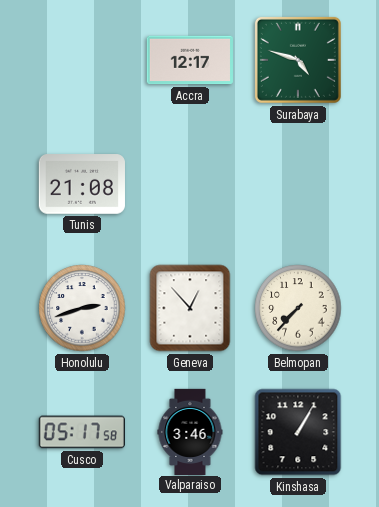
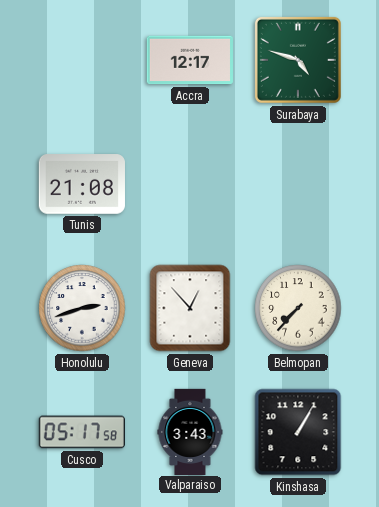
Valparaiso: 3:46 -> 3:43
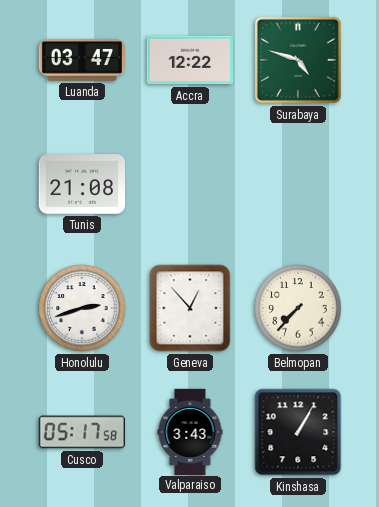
Luanda: none -> 03:47
Accra: 12:17 -> 12:22
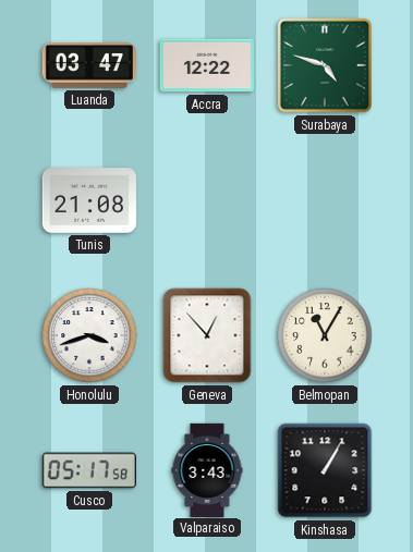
Honolulu: 2:42 -> 3:42
Belmopan: 7:37 -> 11:05
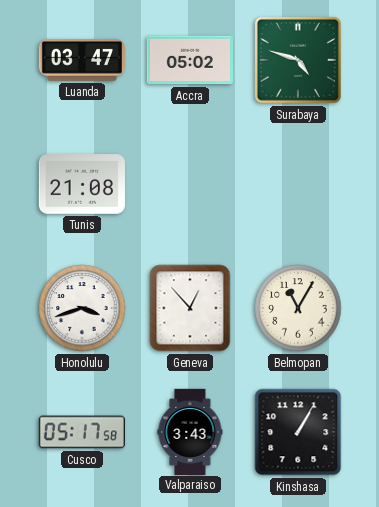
Accra: 12:22 -> 05:02
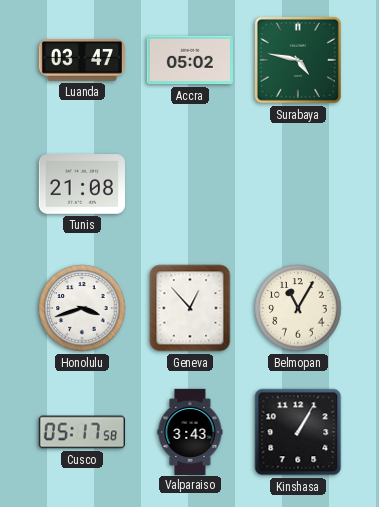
Surabaya: 4:48 -> 4:47
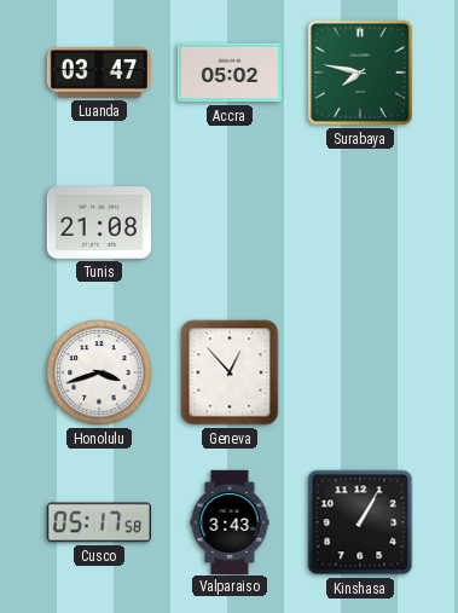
Surabaya: 4:47 -> 7:47
Belmopan: 11:05 -> none
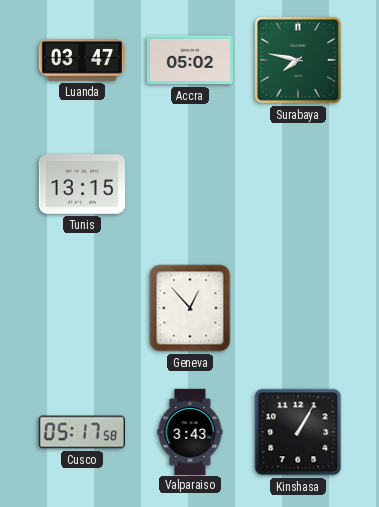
Tunis: 21:08 -> 13:15
Honolulu: 3:42 -> none
